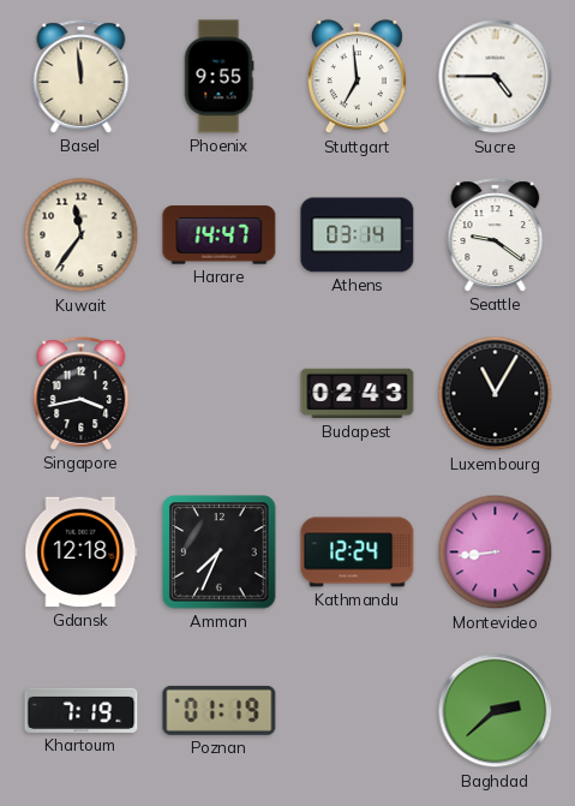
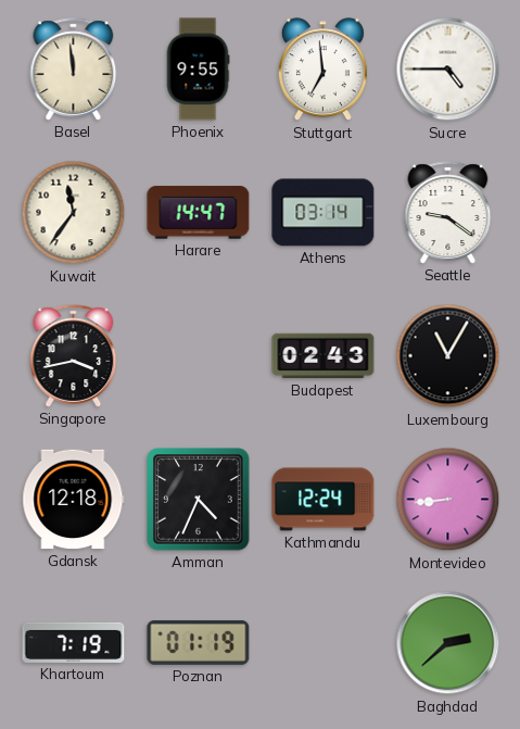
Amman: 7:34 -> 4:34
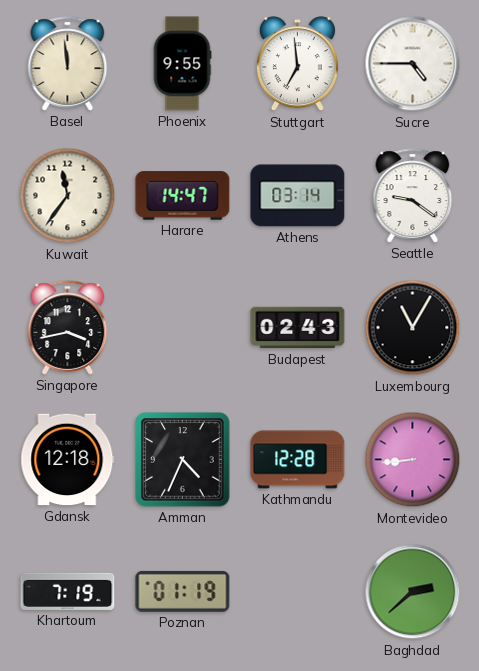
Kathmandu: 12:24 -> 12:28
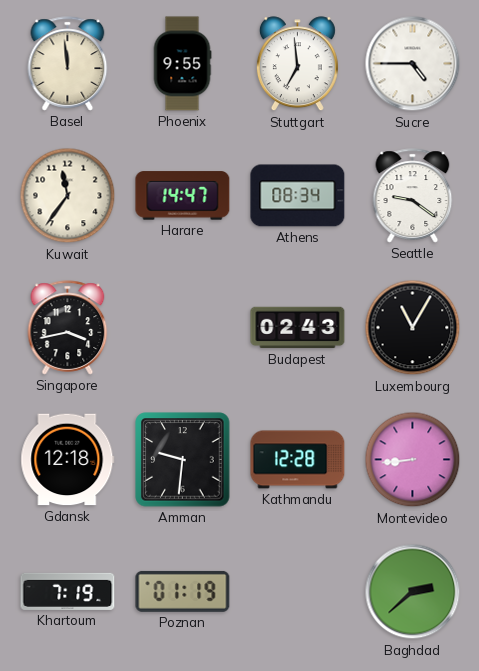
Athens: 03:14 -> 08:34
Amman: 4:34 -> 9:31
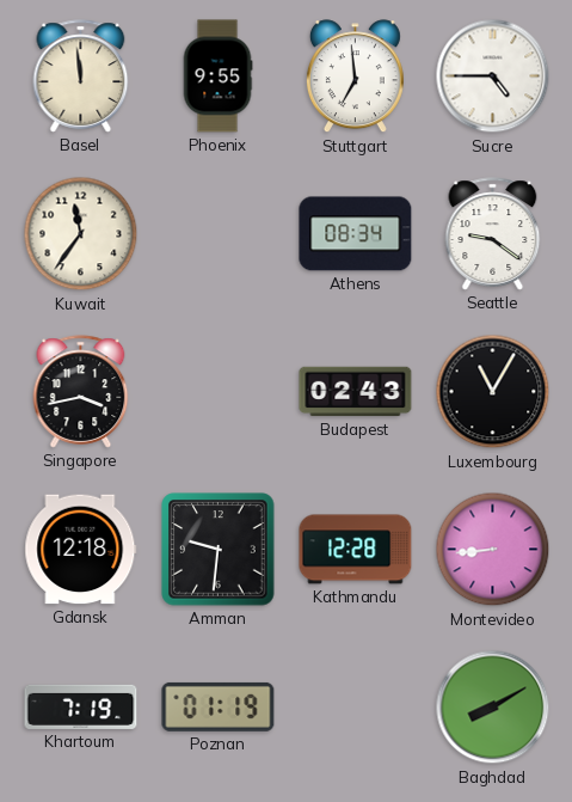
Harare: 14:47 -> none
Baghdad: 2:38 -> 8:10
